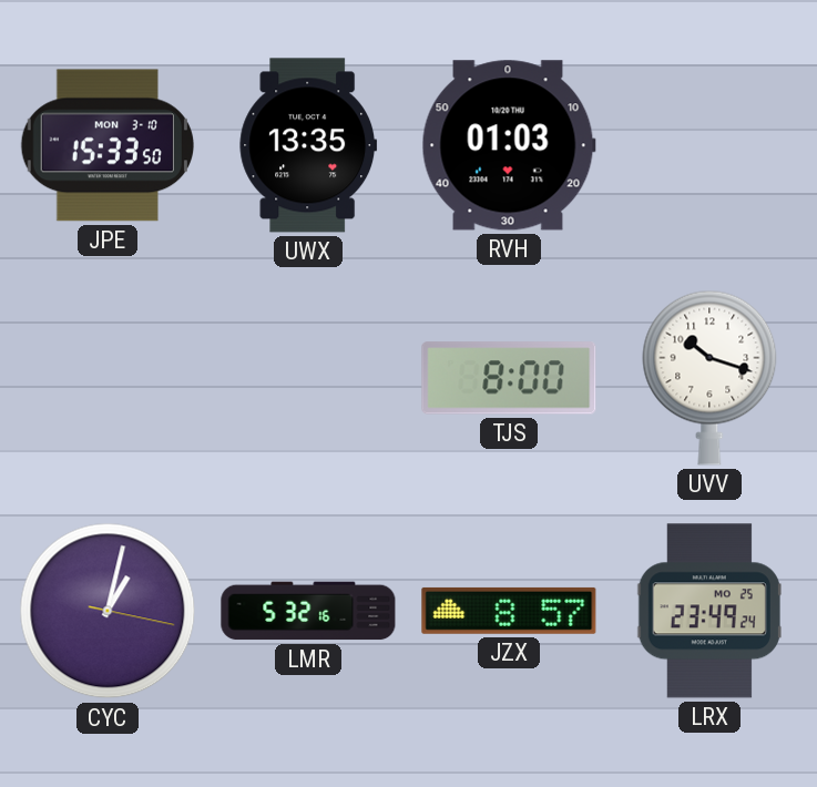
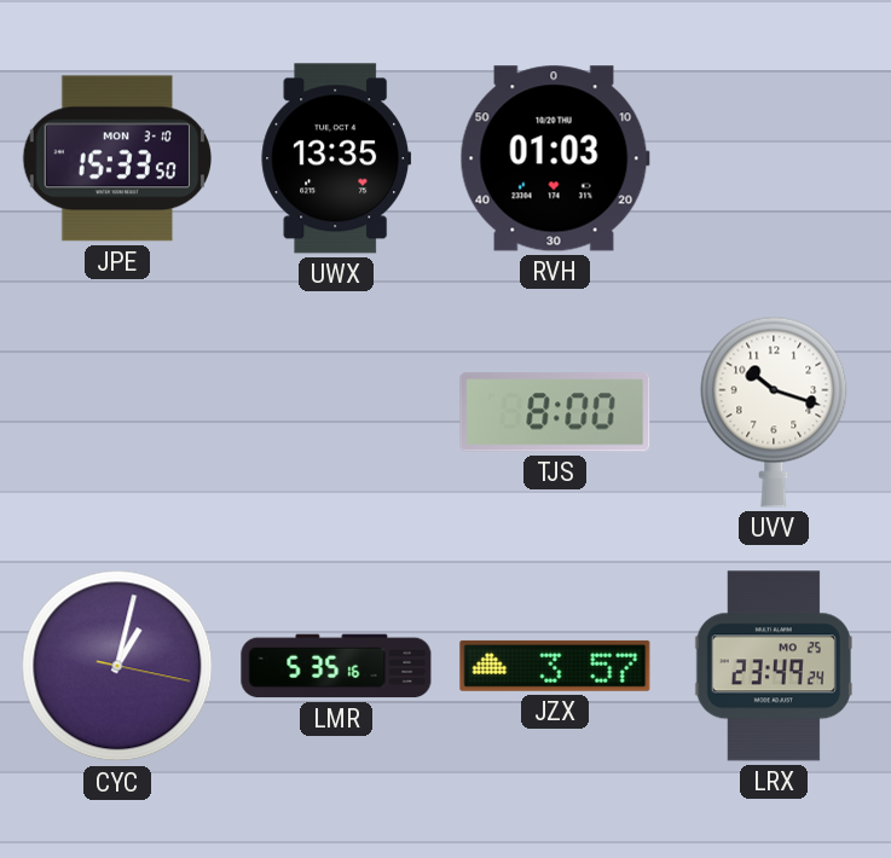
LMR: 5:32 -> 5:35
JZX: 8:57 -> 3:57
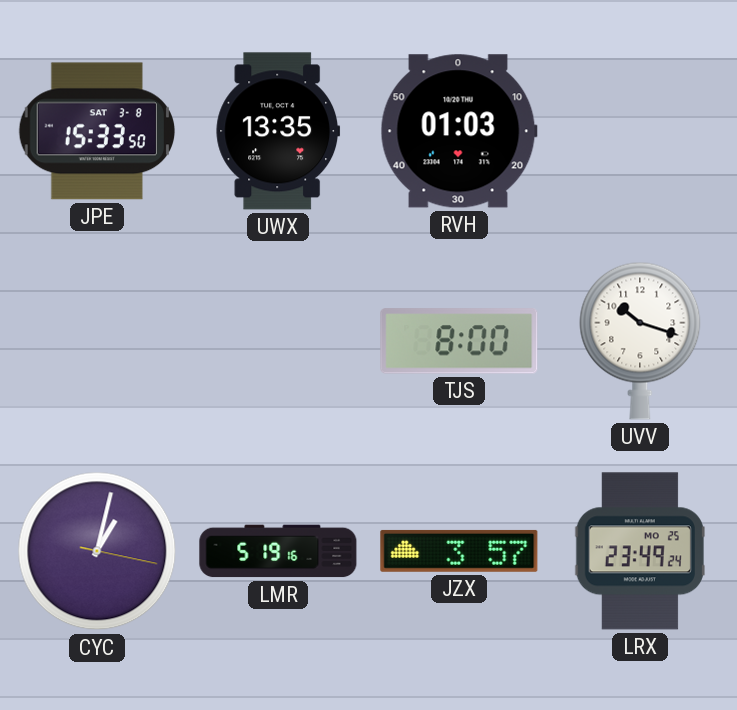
JPE date: MON 3-10 -> SAT 3-8
LMR: 5:35 -> 5:19
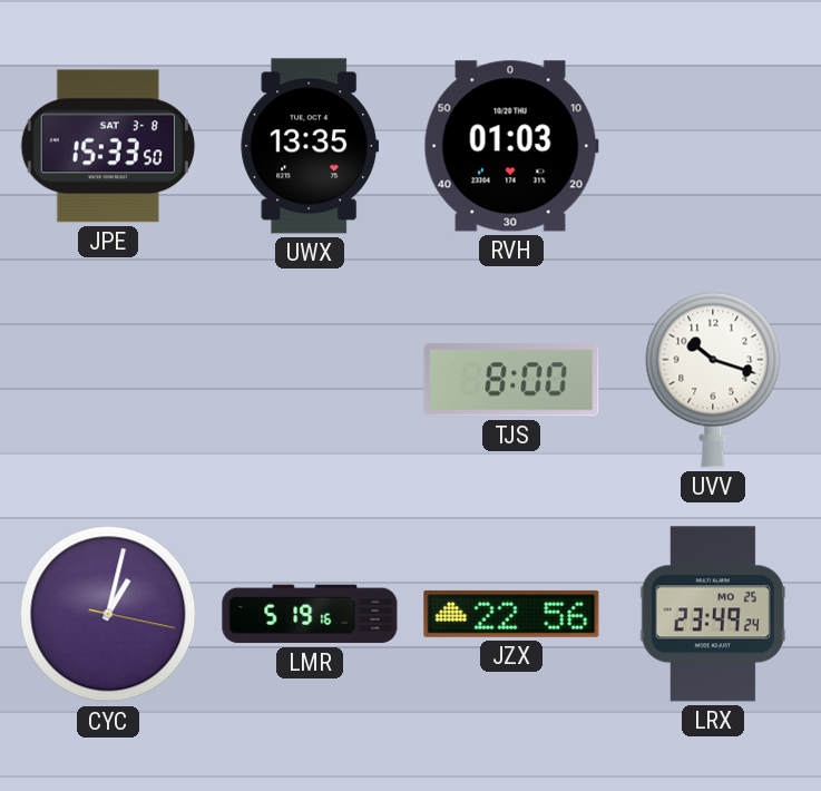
JZX: 3:57 -> 22:56
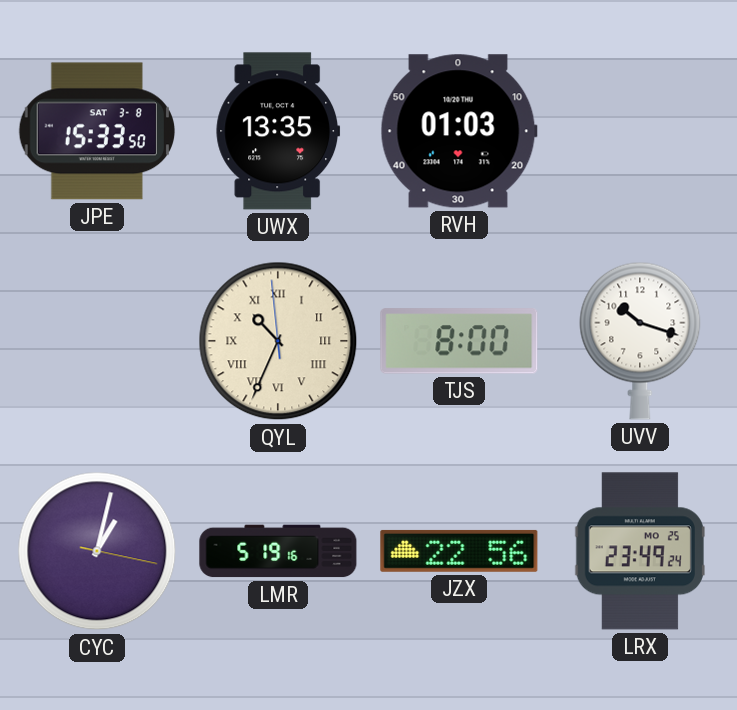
QYL: none -> 10:33
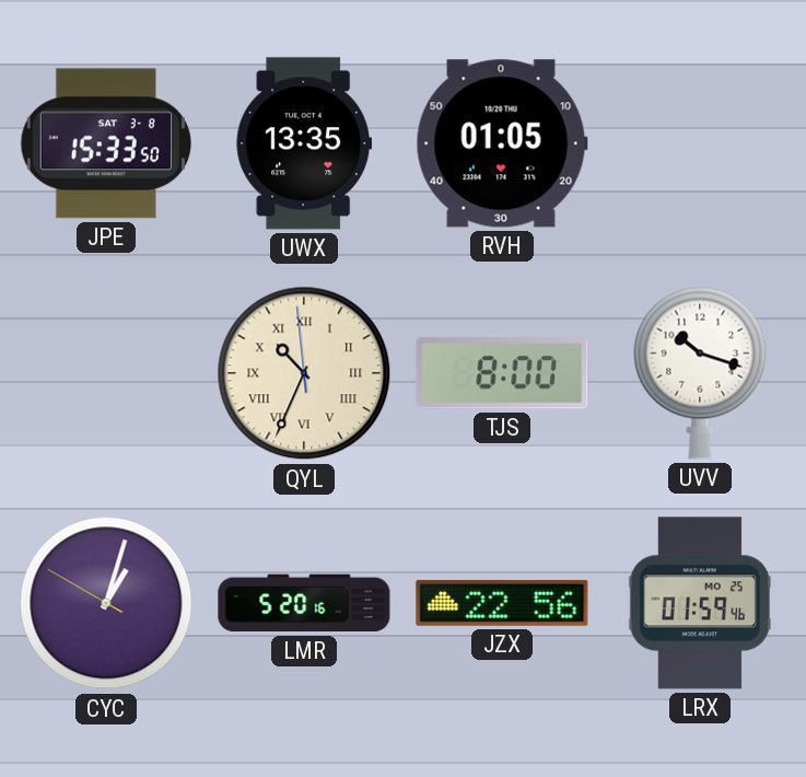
RVH: 01:03 -> 01:05
CYC: 1:02:17 -> 1:02:50
LMR: 5:19 -> 5:20
LRX: 23:49 -> 01:59
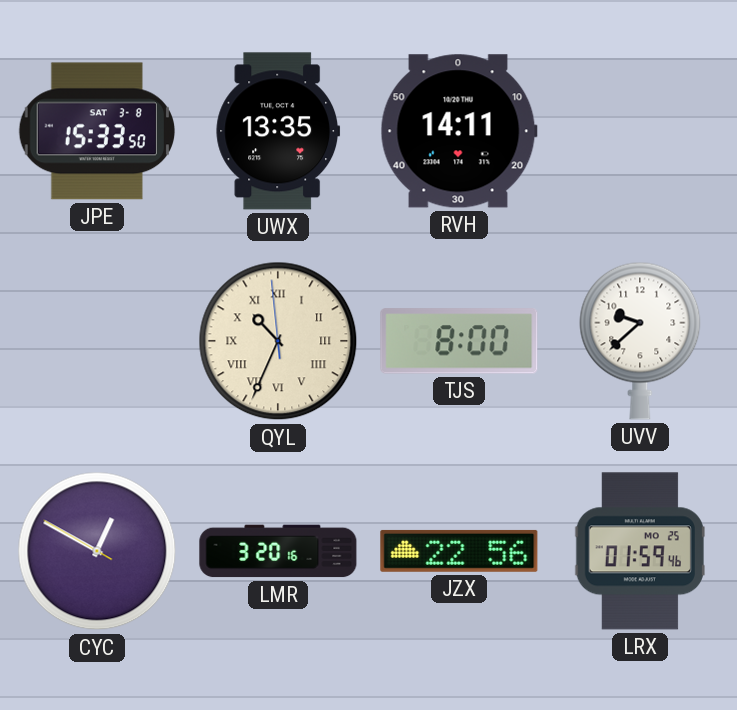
RVH: 01:05 -> 14:11
UVV: 10:18 -> 9:38
CYC: 1:02 -> 12:49
LMR: 5:20 -> 3:20
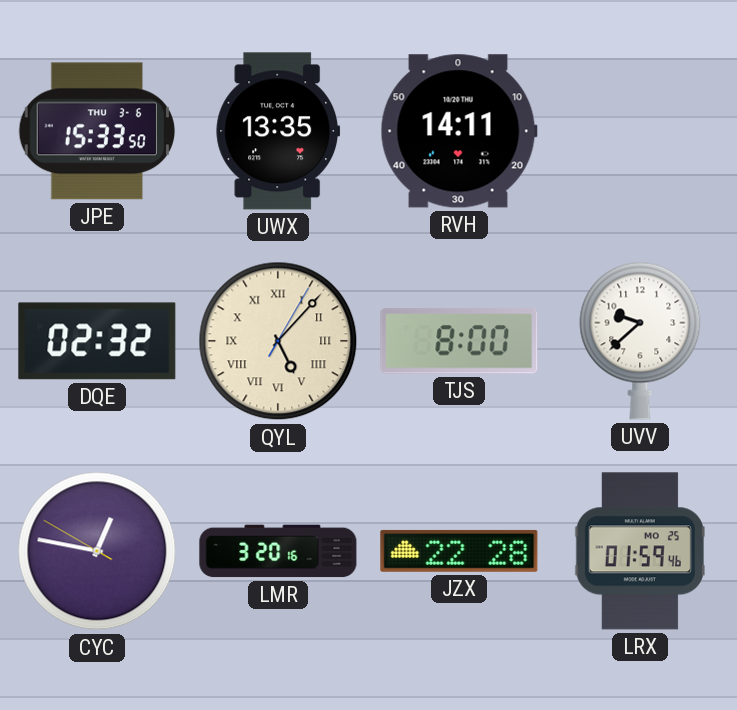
JPE date: SAT 3-8 -> THU 3-6
DQE: none -> 02:32
QYL: 10:33 -> 5:07
CYC: 12:49 -> 12:46
JZX: 22:56 -> 22:28
